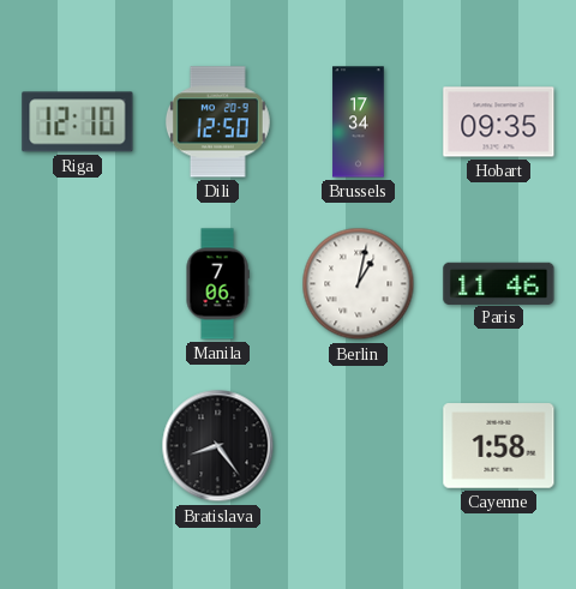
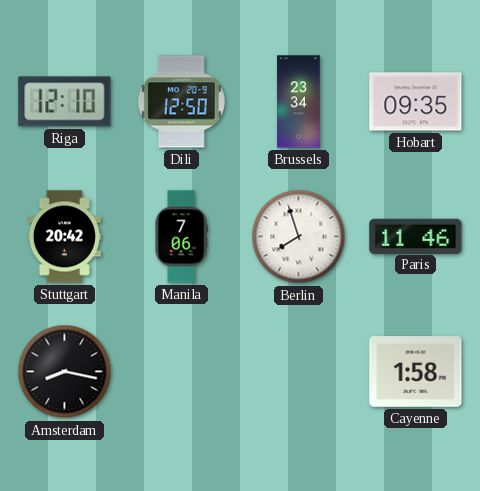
Brussels: 17:34 -> 23:34
Stuttgart: none -> 20:42
Berlin: 1:02 -> 7:57
Amsterdam: none -> 8:17
Bratislava: 8:24 -> none
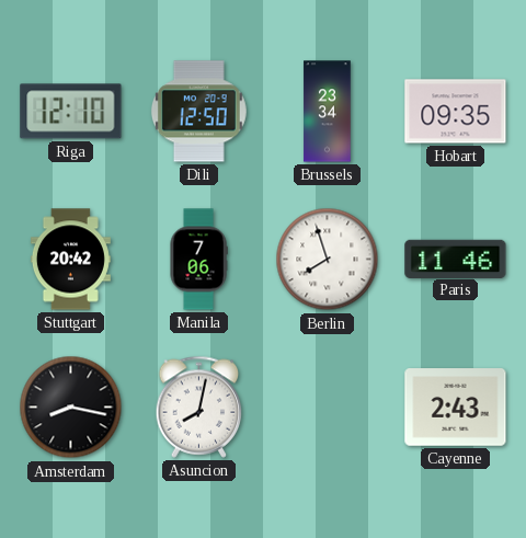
Asuncion: none -> 8:02
Cayenne: 1:58 -> 2:43
